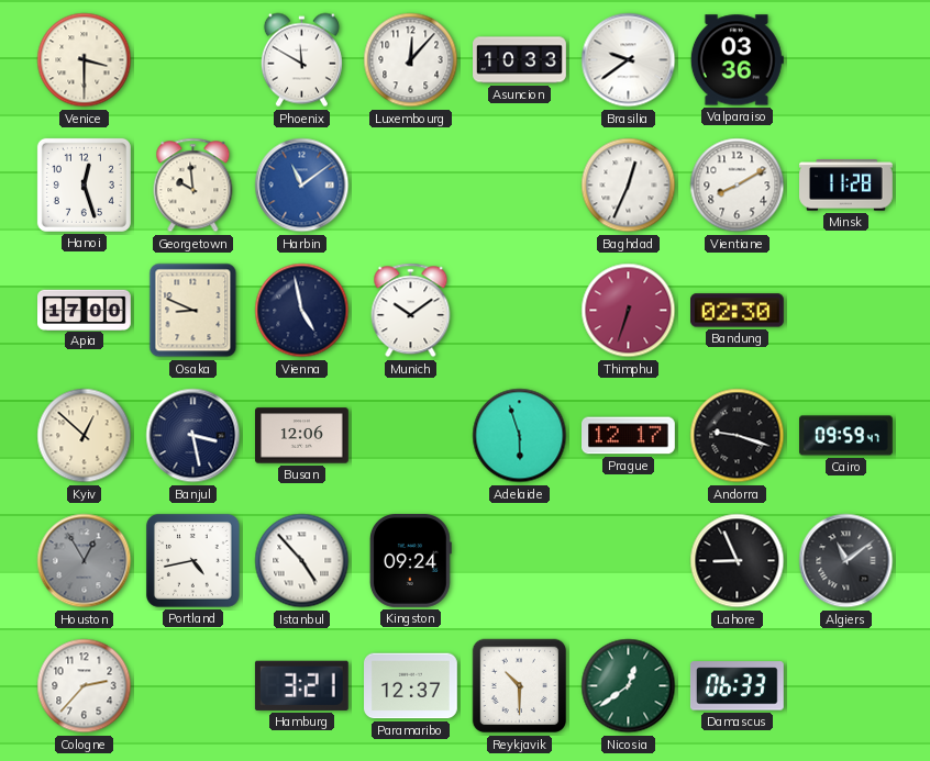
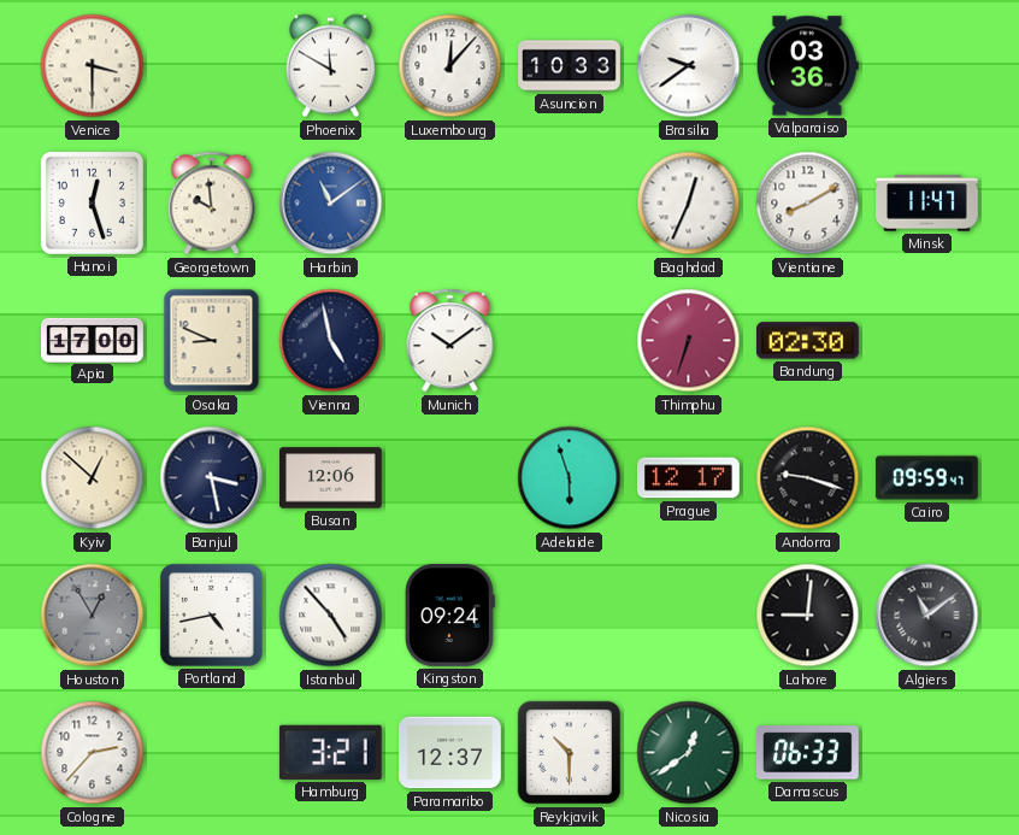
Minsk: 11:28 -> 11:47
Lahore: 8:56 -> 9:01
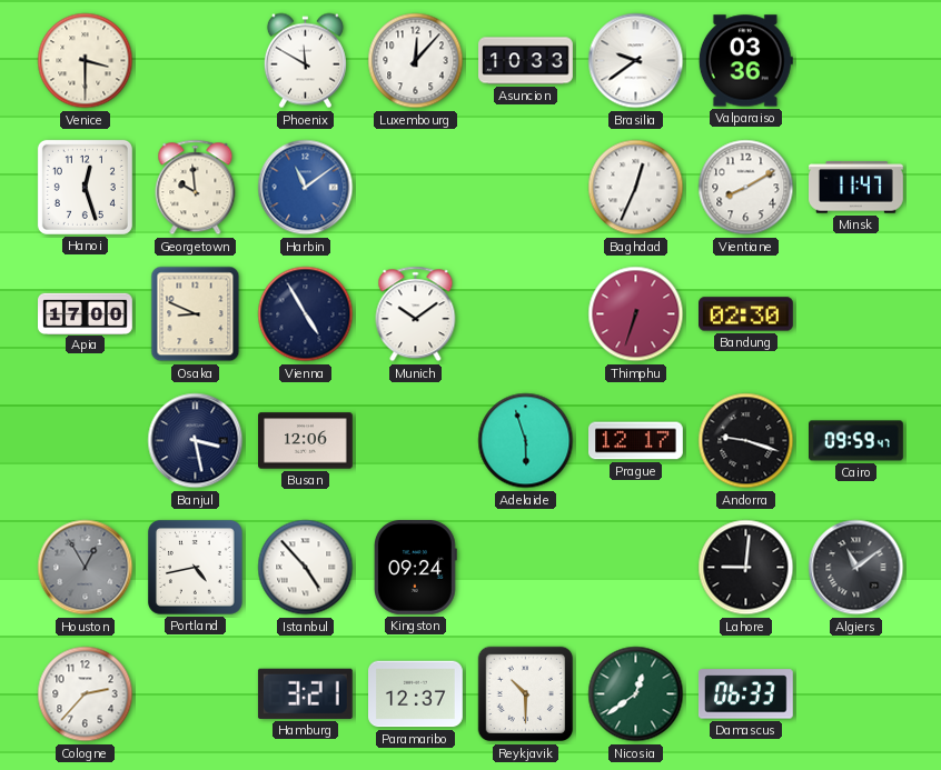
Vienna: 4:58 -> 4:55
Kyiv: 12:52 -> none
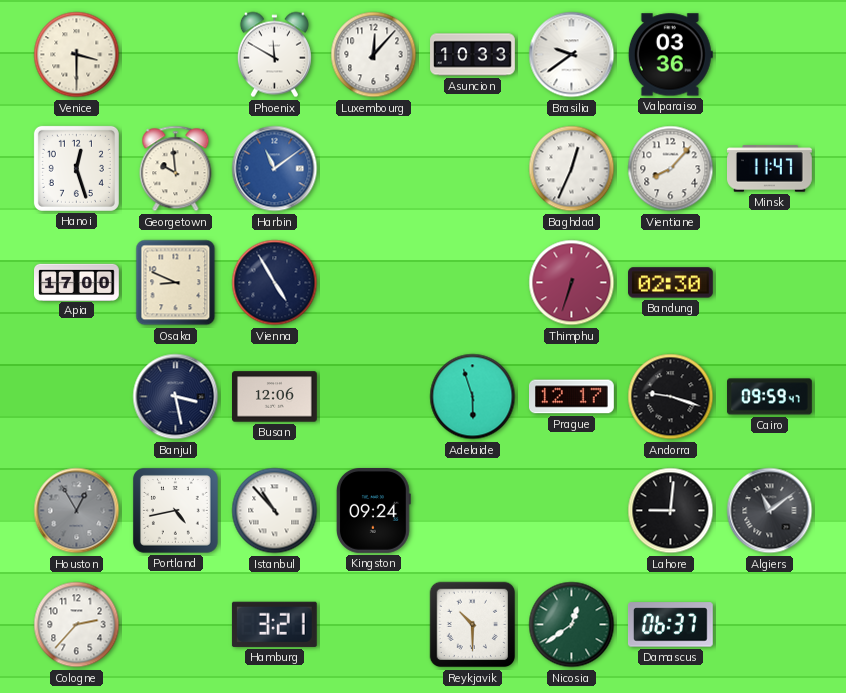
Vientiane: 8:10 -> 8:07
Munich: 10:09 -> none
Istanbul: 4:53 -> 10:53
Paramaribo: 12:37 -> none
Damascus: 06:33 -> 06:37
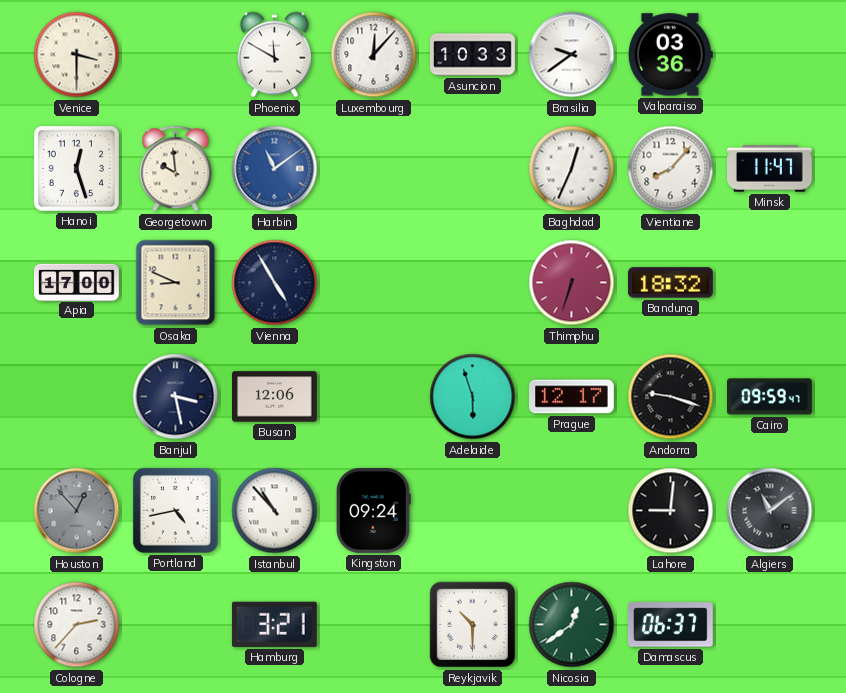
Bandung: 02:30 -> 18:32
Houston: 12:55 -> 12:53
